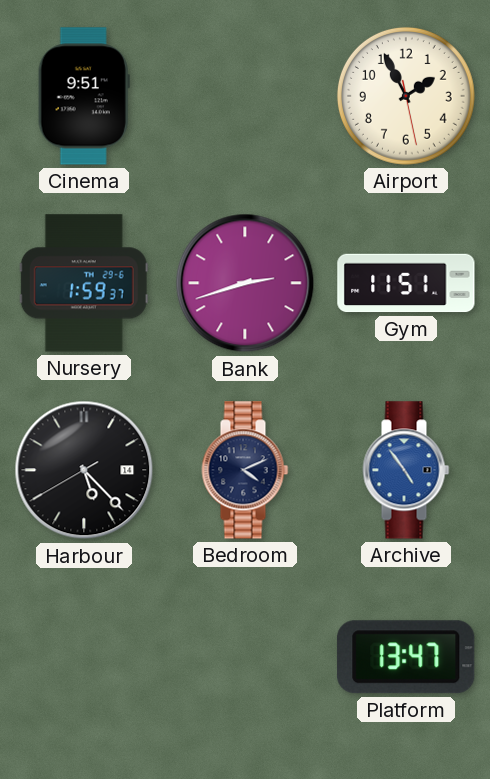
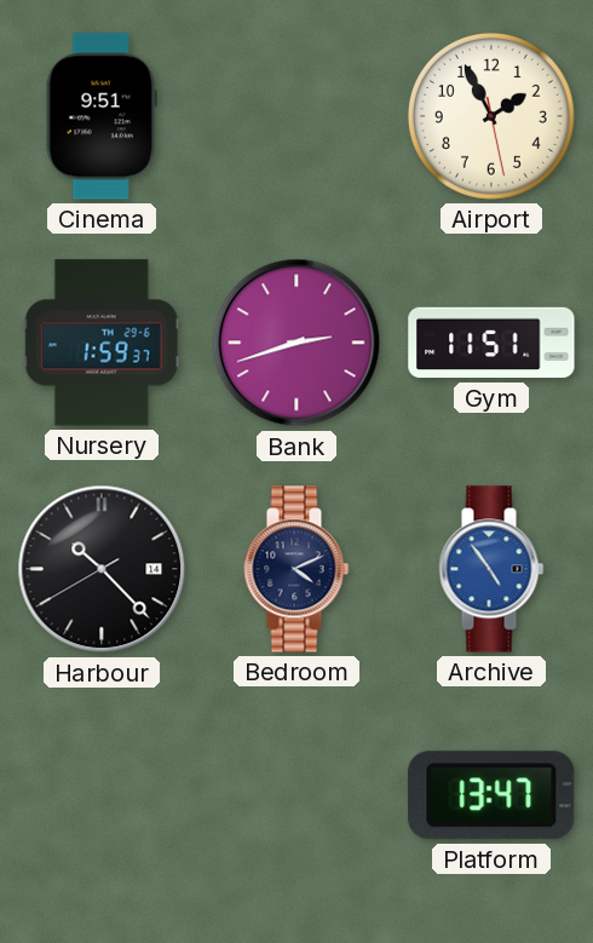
Harbour: 5:22 -> 10:22
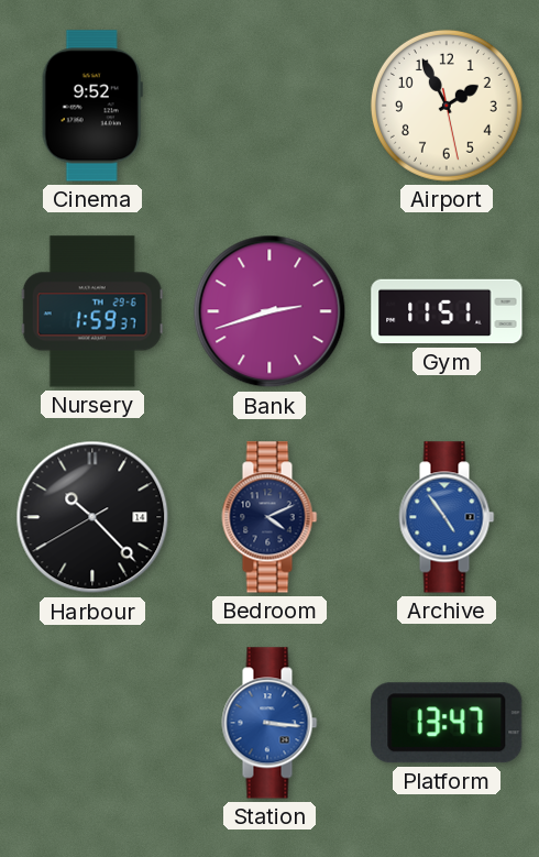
Cinema: 9:51 -> 9:52
Station: none -> 3:16
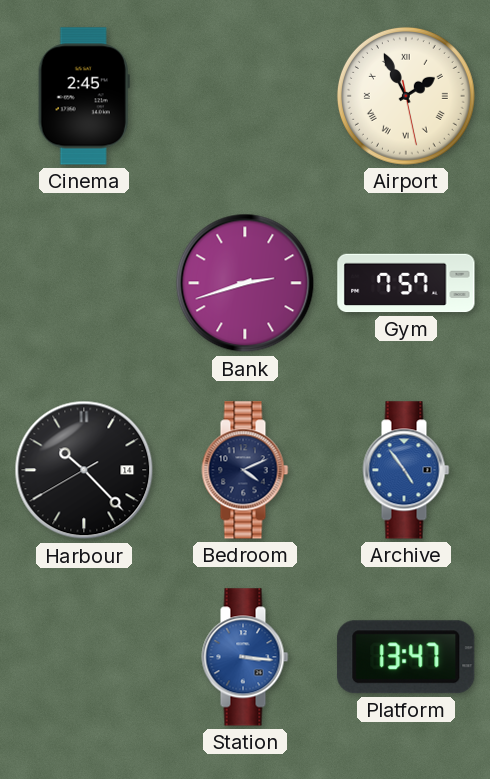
Cinema: 9:52 -> 2:45
Airport numerals: Arabic -> Roman
Nursery: 1:59 -> none
Gym: 11:51 -> 7:57
